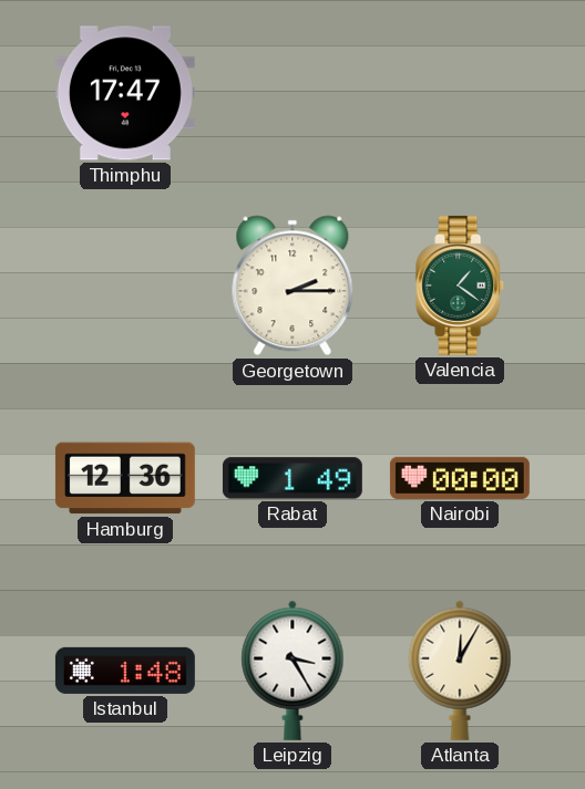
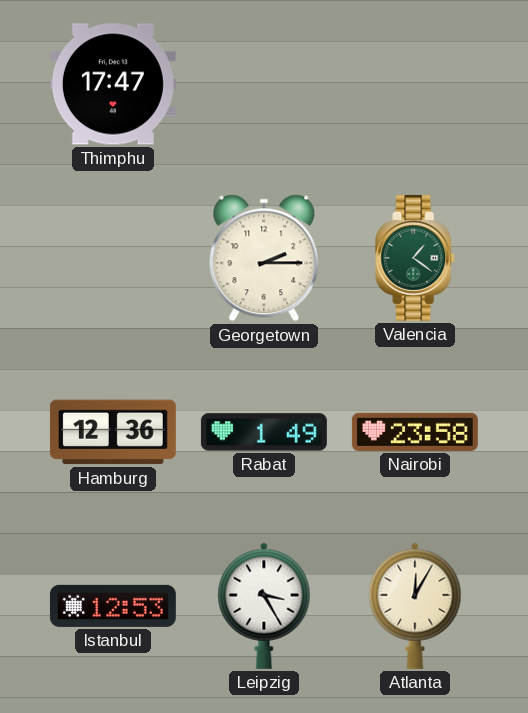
Nairobi: 00:00 -> 23:58
Istanbul: 1:48 -> 12:53
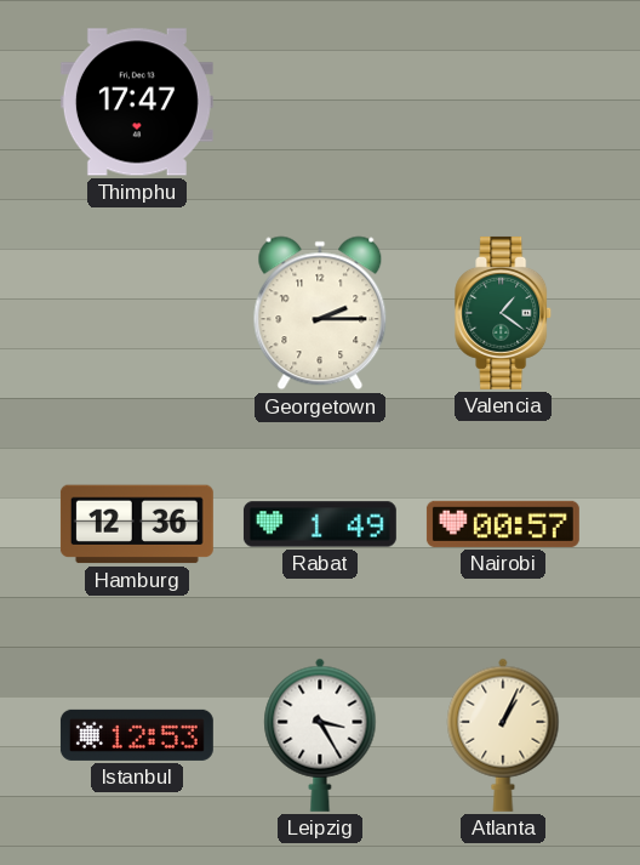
Nairobi: 23:58 -> 00:57
Atlanta: 12:05 -> 1:04
